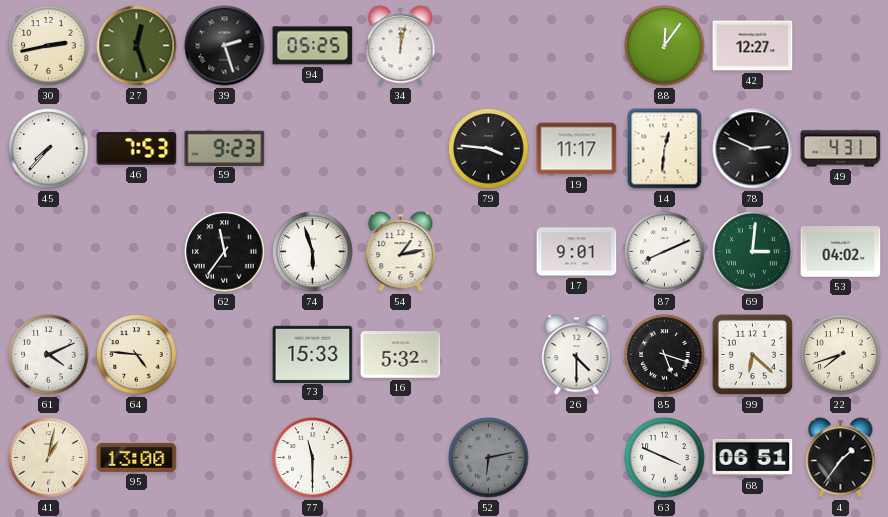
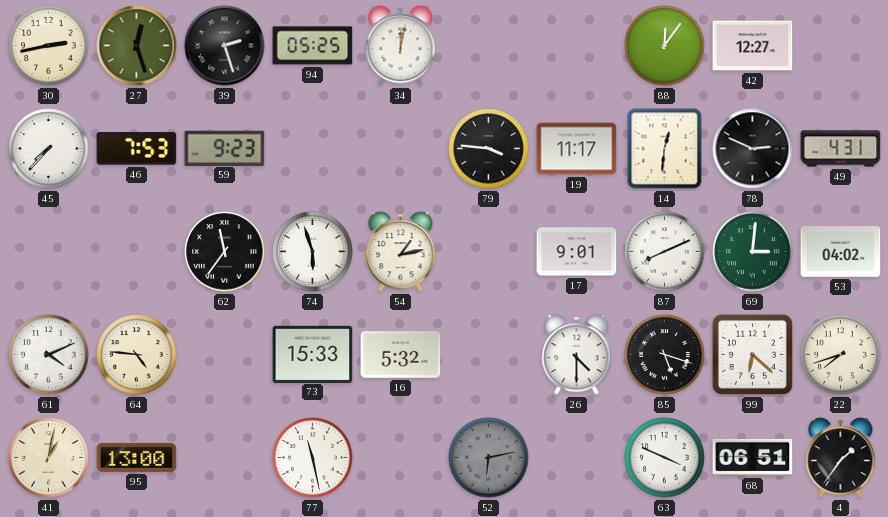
77: 11:30 -> 11:28
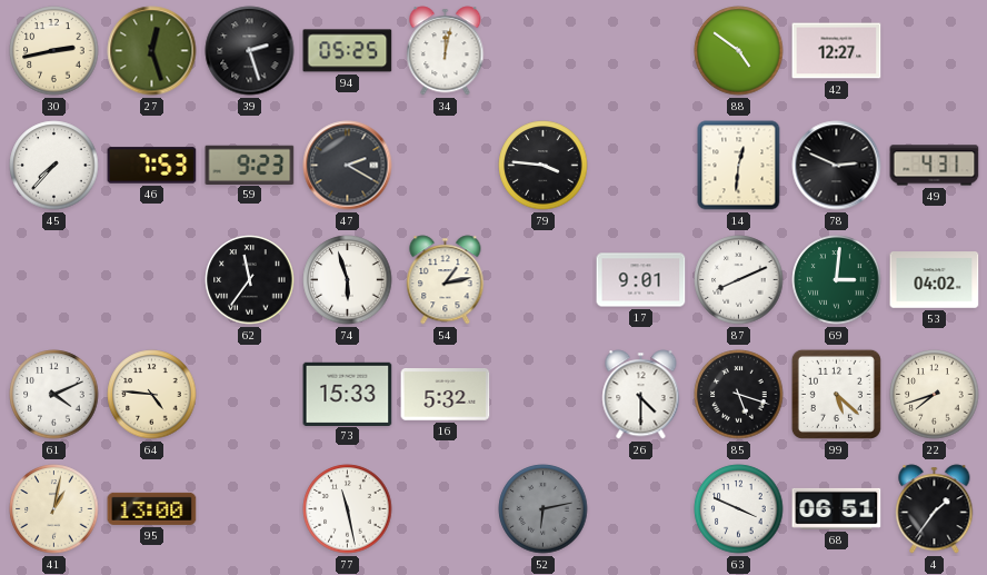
88: 12:06 -> 4:51
47: none -> 2:20
19: 11:17 -> none
99: 6:22 -> 5:22
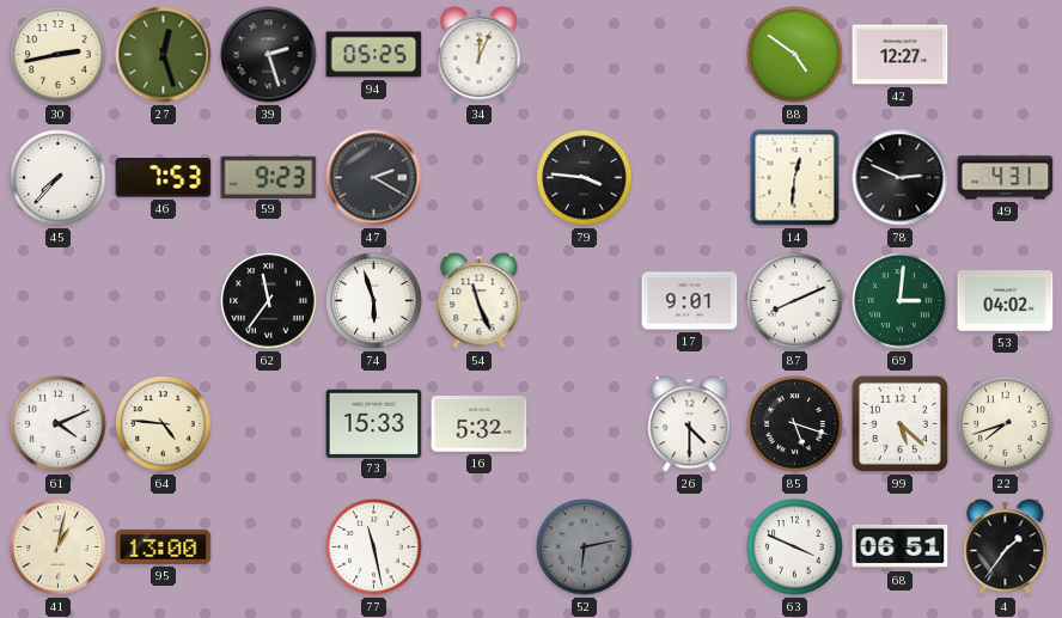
34: 12:02 -> 12:04
54: 1:13 -> 11:26
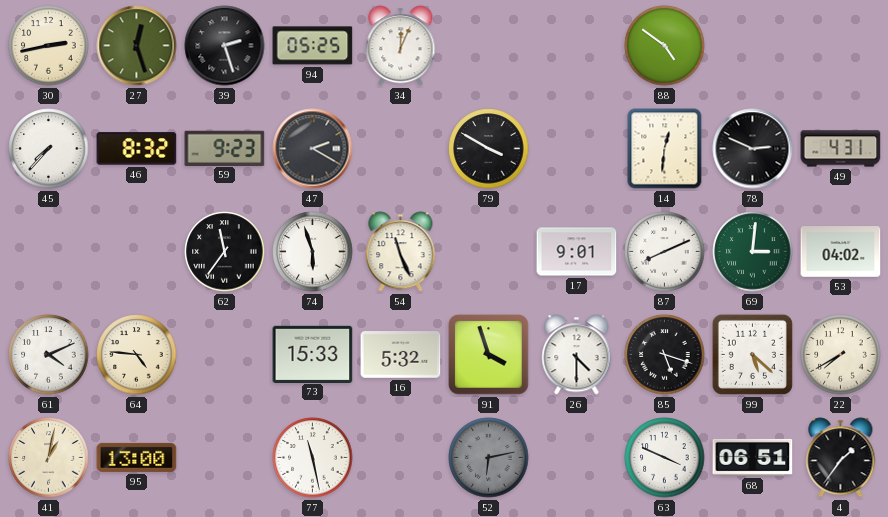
42: 12:27 -> none
46: 7:53 -> 8:32
79: 3:46 -> 3:50
91: none -> 3:57
22: 7:42 -> 7:40
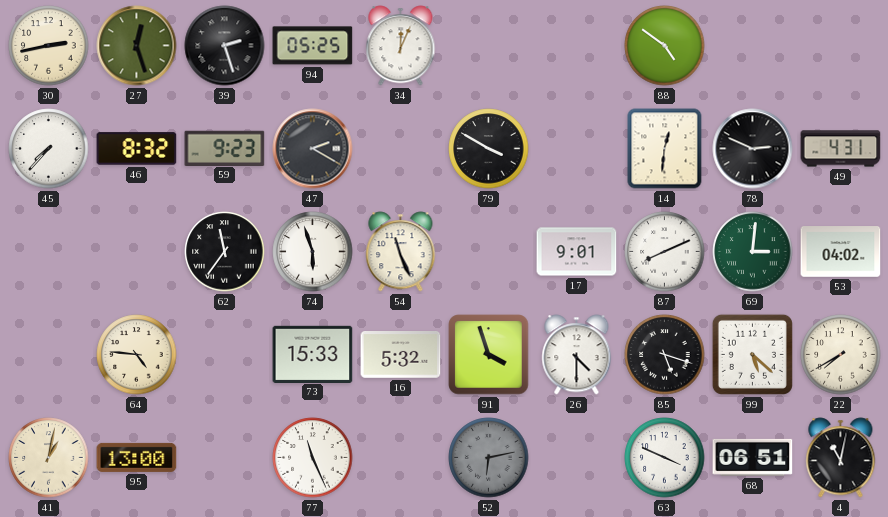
61: 4:11 -> none
77: 11:28 -> 11:26
4: 1:36 -> 11:02
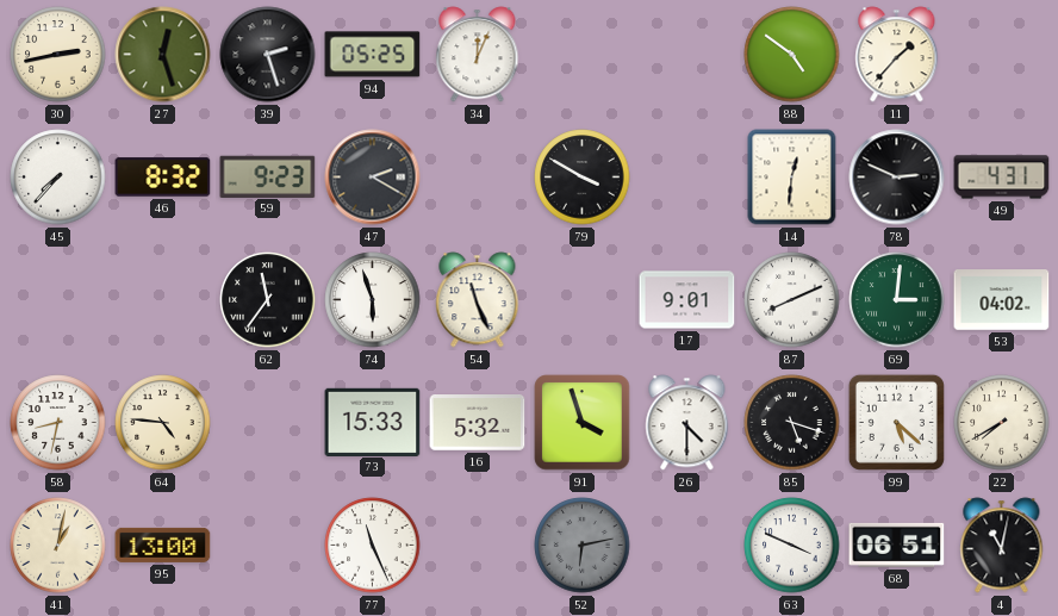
11: none -> 1:37
58: none -> 8:32
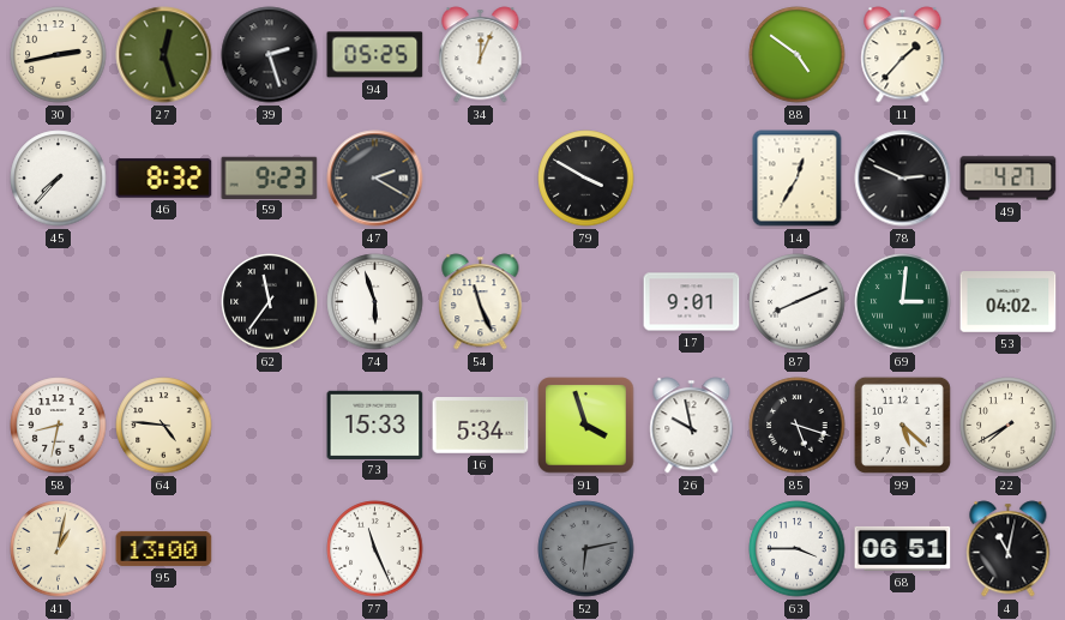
14: 12:31 -> 12:35
49: 4:31 -> 4:27
16: 5:32 -> 5:34
26: 4:30 -> 9:58
63: 3:49 -> 3:45
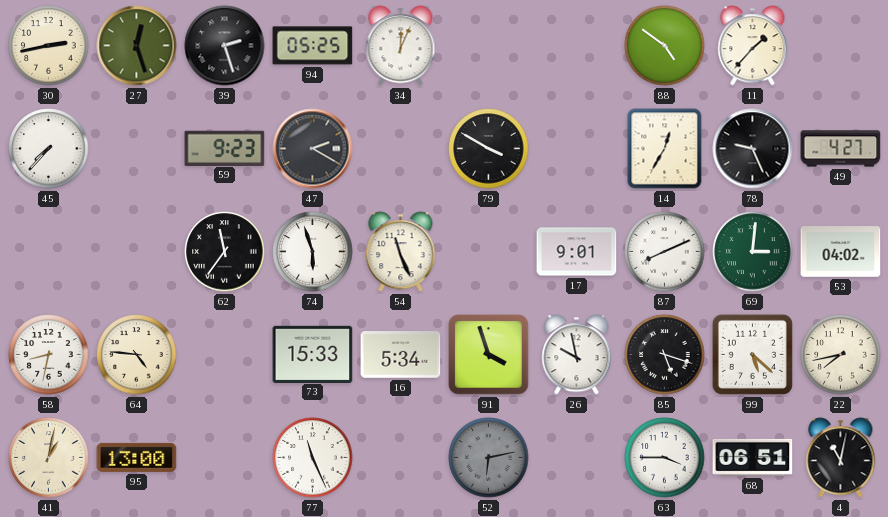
46: 8:32 -> none
78: 2:49 -> 9:26
22: 7:40 -> 7:43
